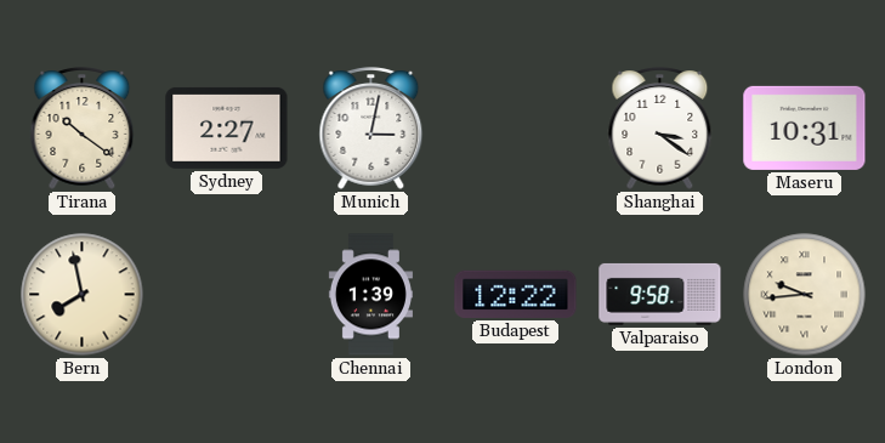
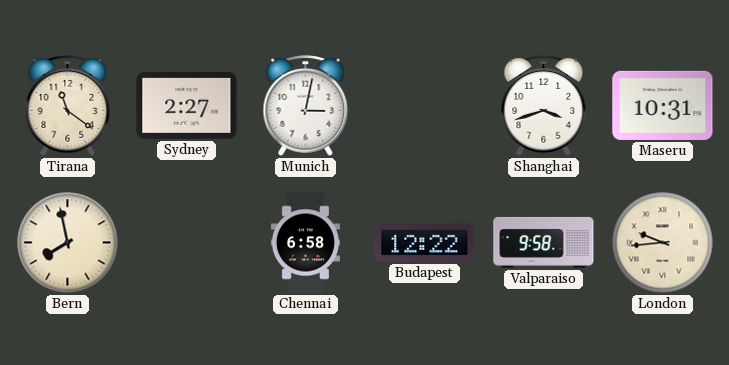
Tirana: 10:21 -> 11:21
Shanghai: 3:21 -> 3:42
Chennai: 1:39 -> 6:58
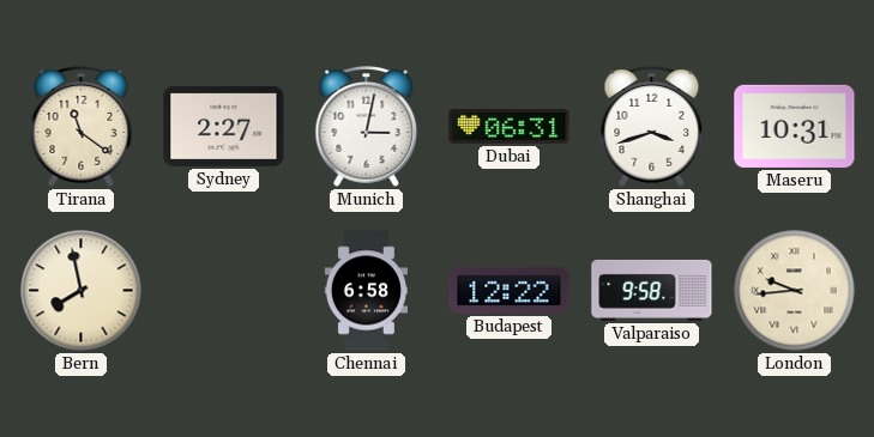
Dubai: none -> 06:31
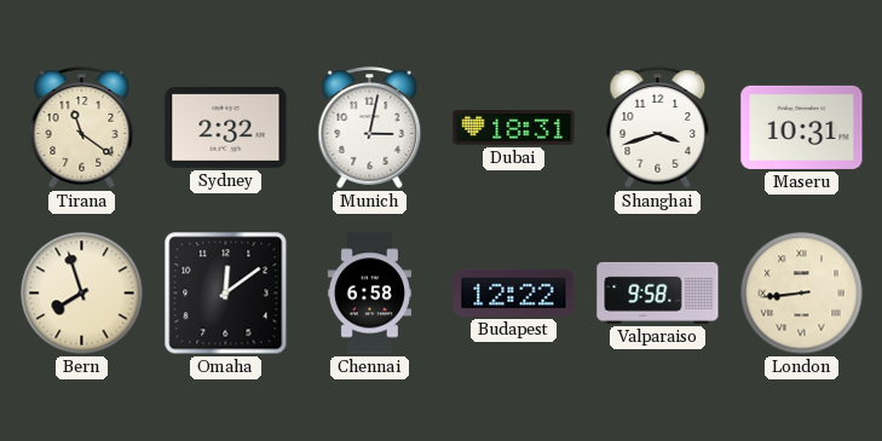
Sydney: 2:27 -> 2:32
Dubai: 06:31 -> 18:31
Bern: 7:58 -> 7:57
Omaha: none -> 12:09
London: 9:44 -> 8:44
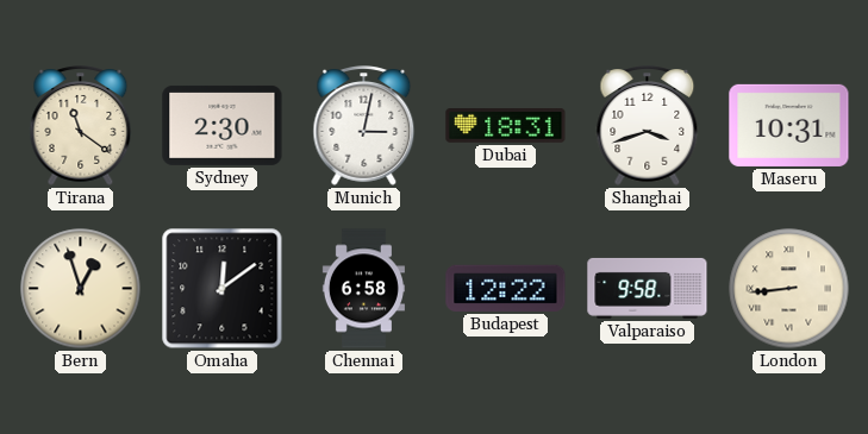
Sydney: 2:32 -> 2:30
Bern: 7:57 -> 12:57
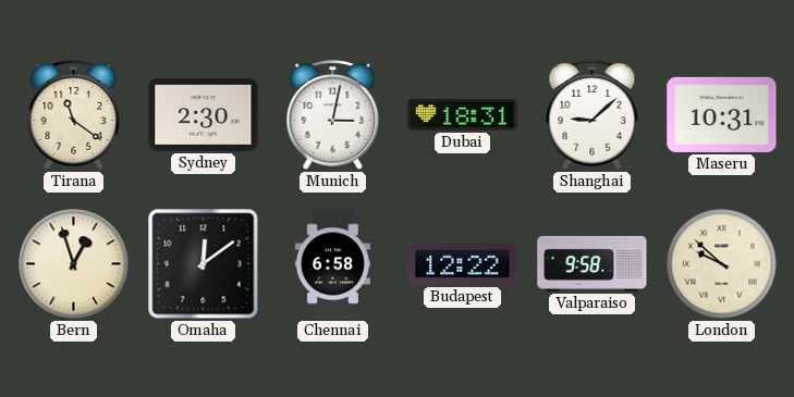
Shanghai: 3:42 -> 9:08
London: 8:44 -> 9:52
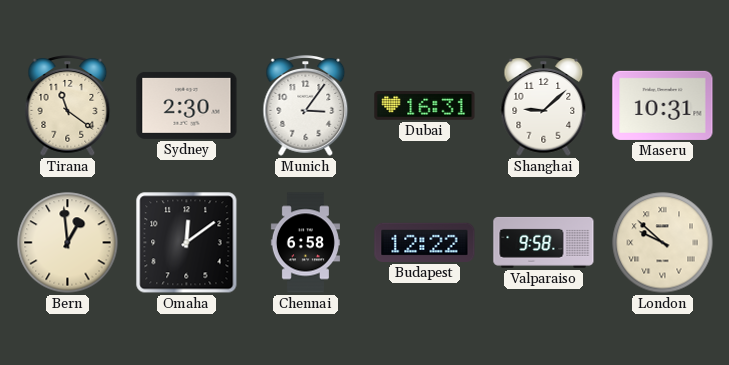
Munich: 3:02 -> 3:06
Dubai: 18:31 -> 16:31
Bern: 12:57 -> 12:59
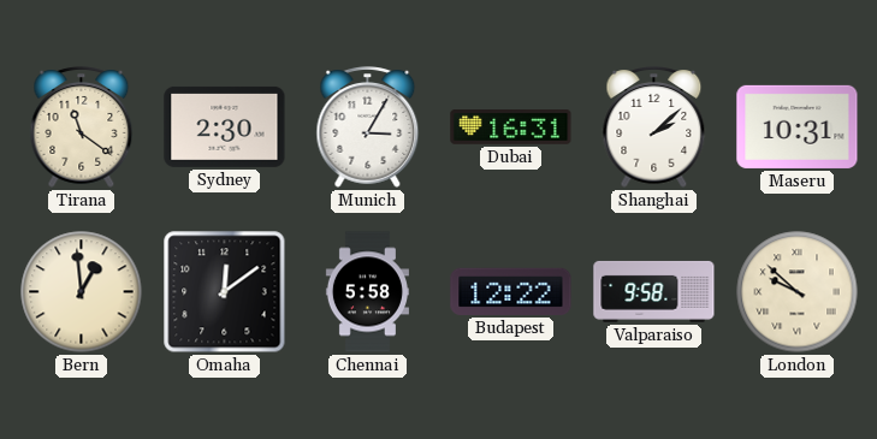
Munich: 3:06 -> 3:05
Shanghai: 9:08 -> 2:08
Chennai: 6:58 -> 5:58
